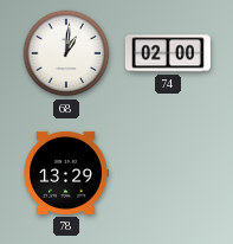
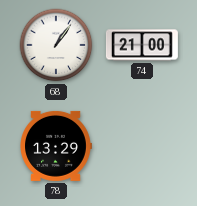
68: 1:01 -> 1:06
74: 02:00 -> 21:00
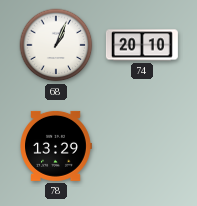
68: 1:06 -> 1:04
74: 21:00 -> 20:10
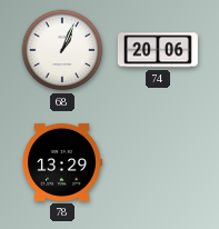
74: 20:10 -> 20:06
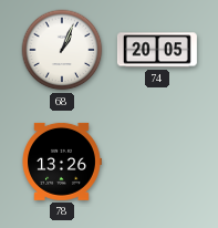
74: 20:06 -> 20:05
78: 13:29 -> 13:26
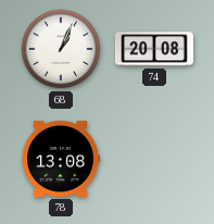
74: 20:05 -> 20:08
78: 13:26 -> 13:08
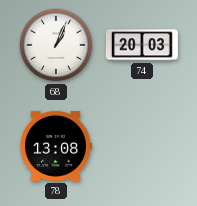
74: 20:08 -> 20:03
